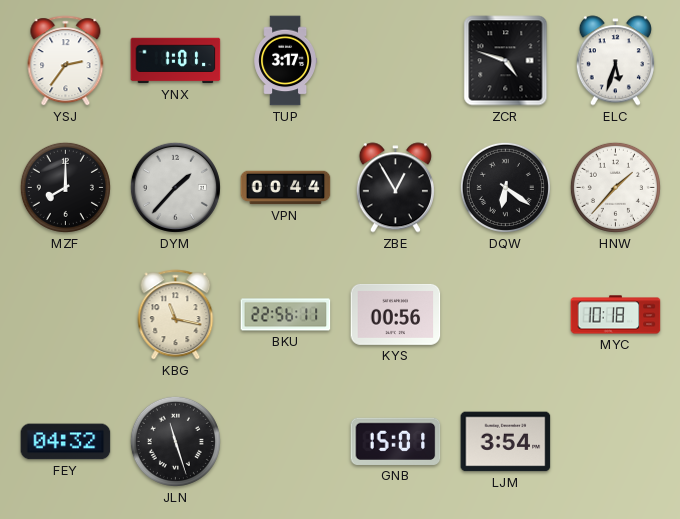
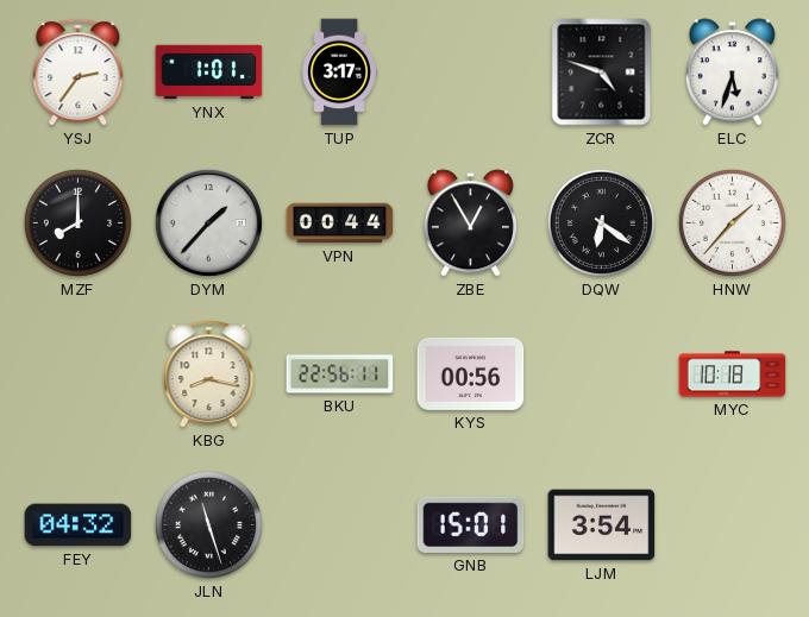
KBG: 11:17 -> 8:17
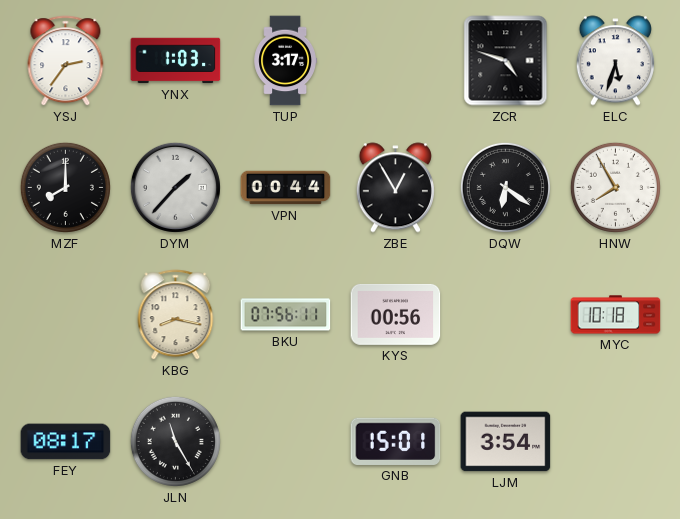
YNX: 1:01 -> 1:03
HNW: 1:37 -> 7:55
BKU: 22:56 -> 07:56
FEY: 04:32 -> 08:17
JLN: 11:27 -> 11:25
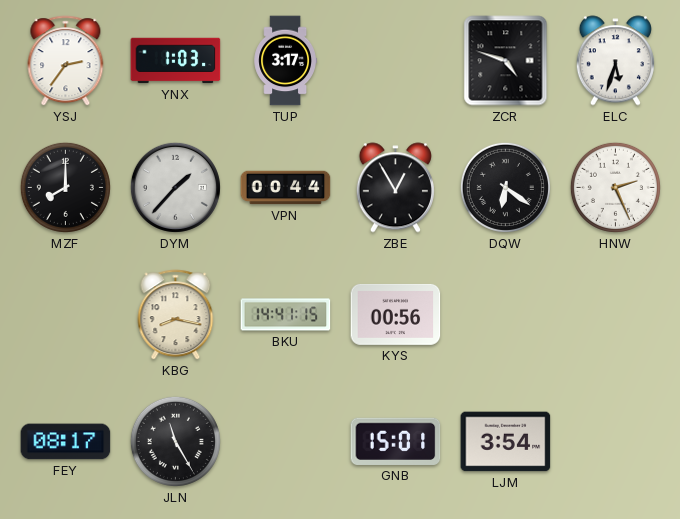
HNW: 7:55 -> 2:26
BKU: 07:56 -> 14:41
MYC: 10:18 -> none
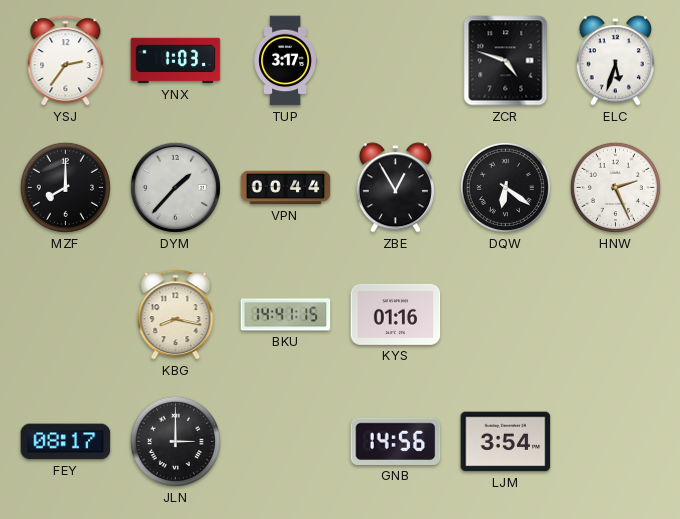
KYS: 00:56 -> 01:16
JLN: 11:25 -> 3:00
GNB: 15:01 -> 14:56
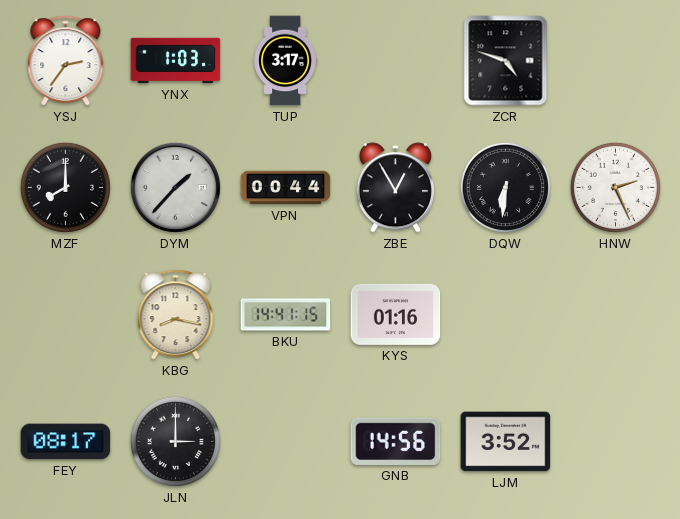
ELC: 5:33 -> none
DQW: 6:21 -> 6:31
LJM: 3:54 -> 3:52
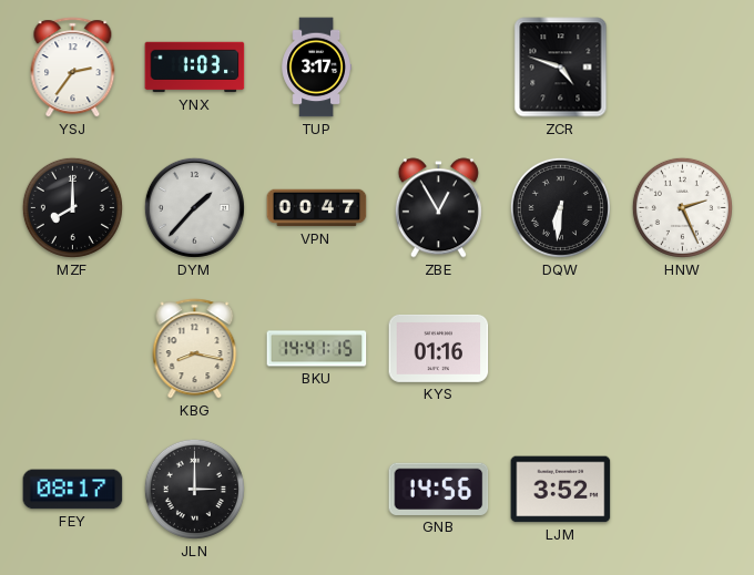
VPN: 00:44 -> 00:47
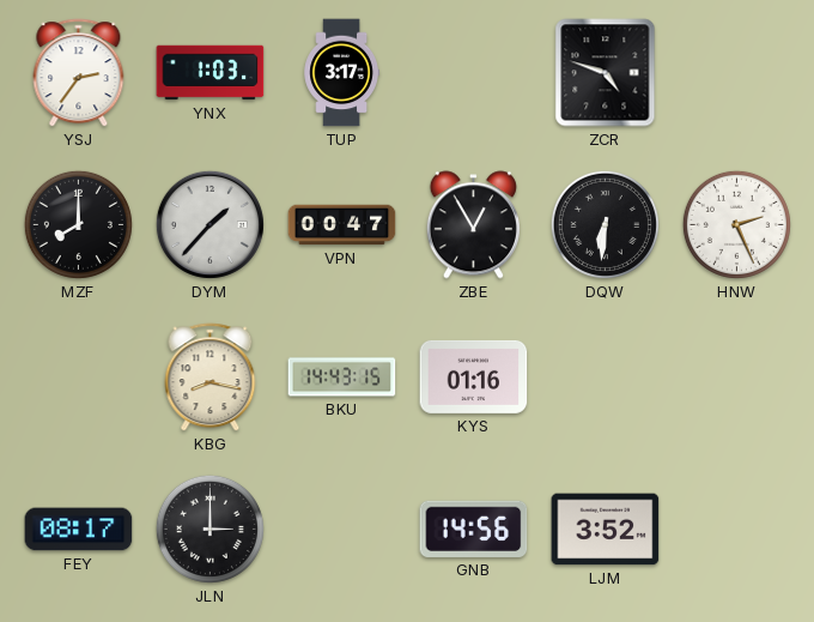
BKU: 14:41 -> 14:43
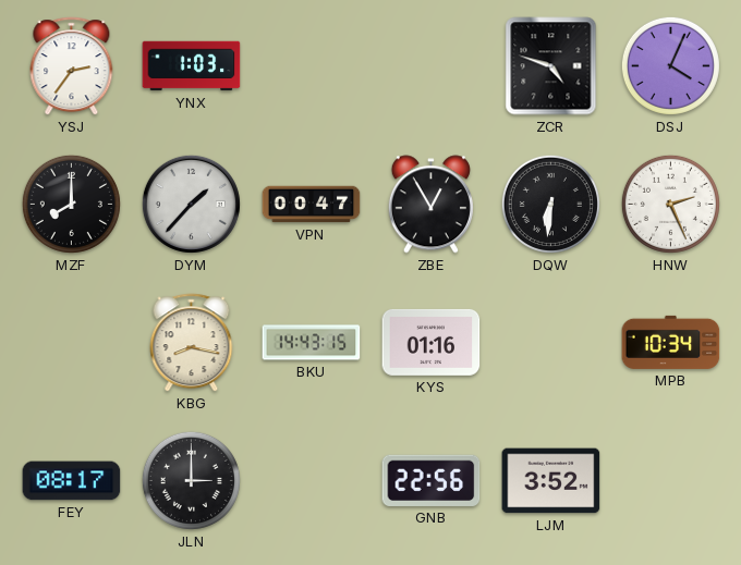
TUP: 3:17 -> none
DSJ: none -> 4:04
MPB: none -> 10:34
GNB: 14:56 -> 22:56
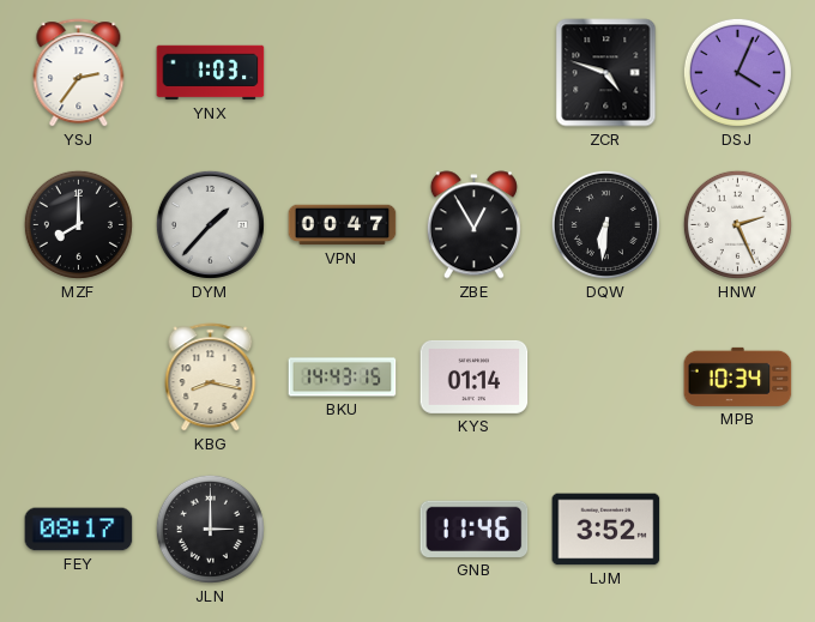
KYS: 01:16 -> 01:14
GNB: 22:56 -> 11:46
